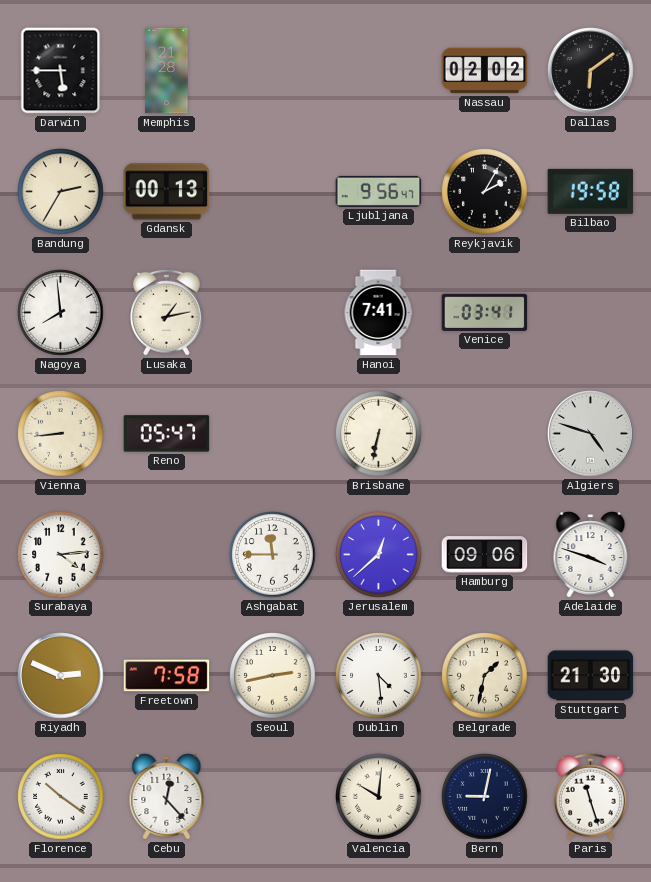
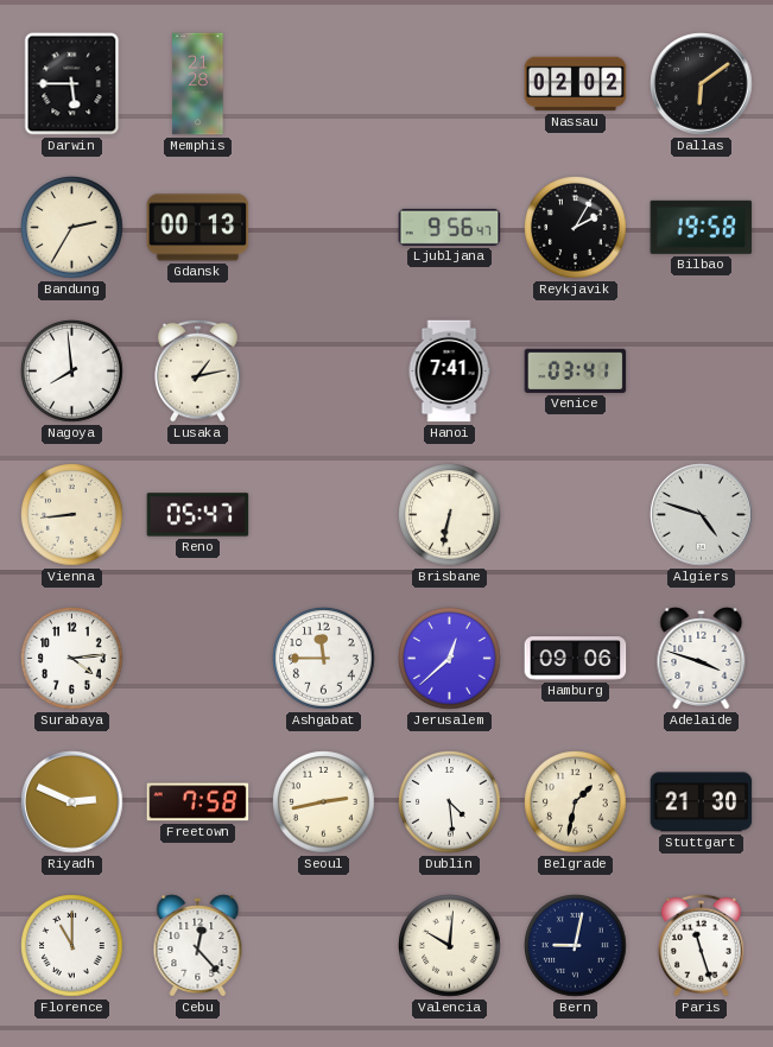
Florence: 10:21 -> 11:00
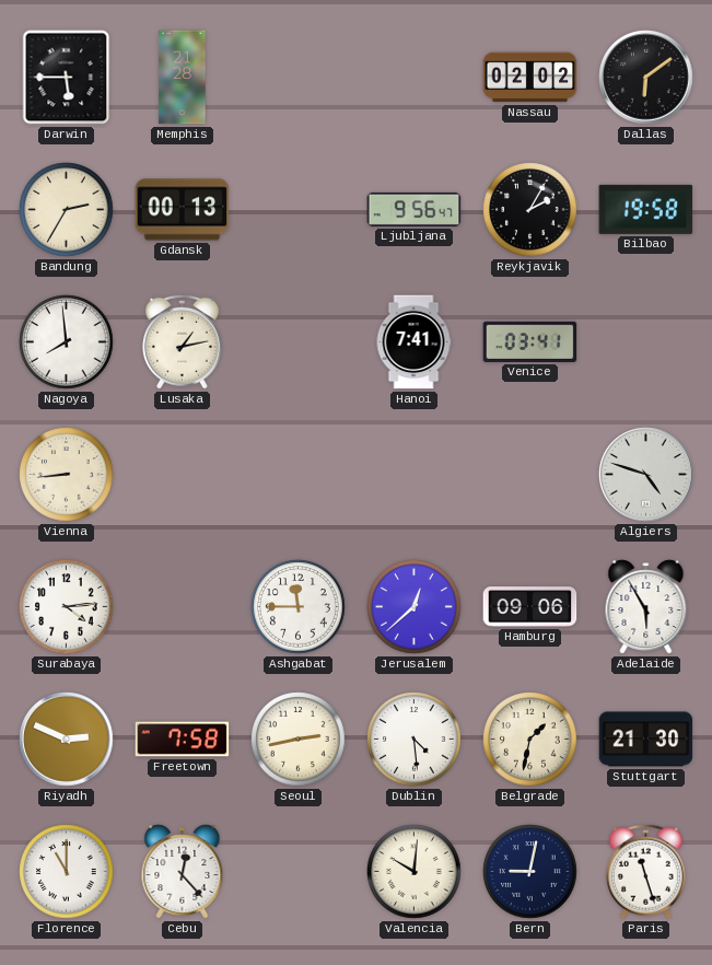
Reno: 05:47 -> none
Brisbane: 6:32 -> none
Adelaide: 3:48 -> 5:55
